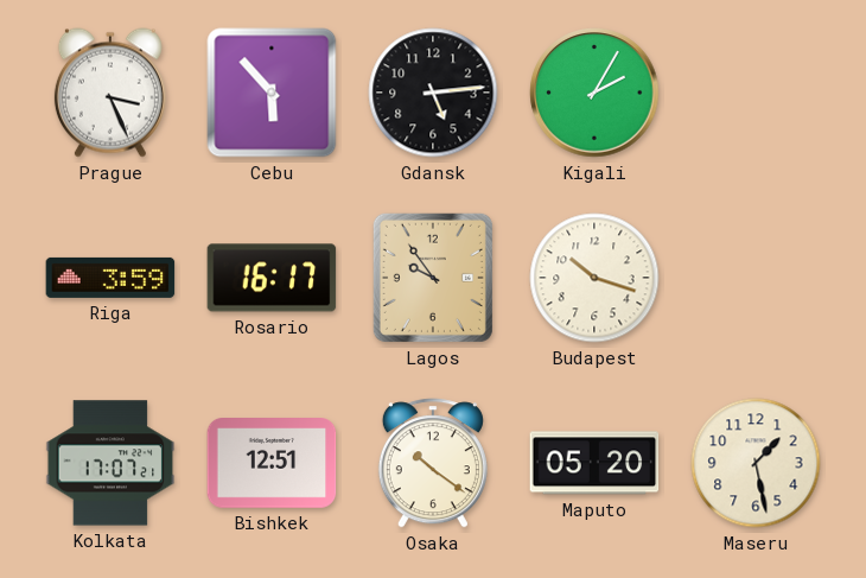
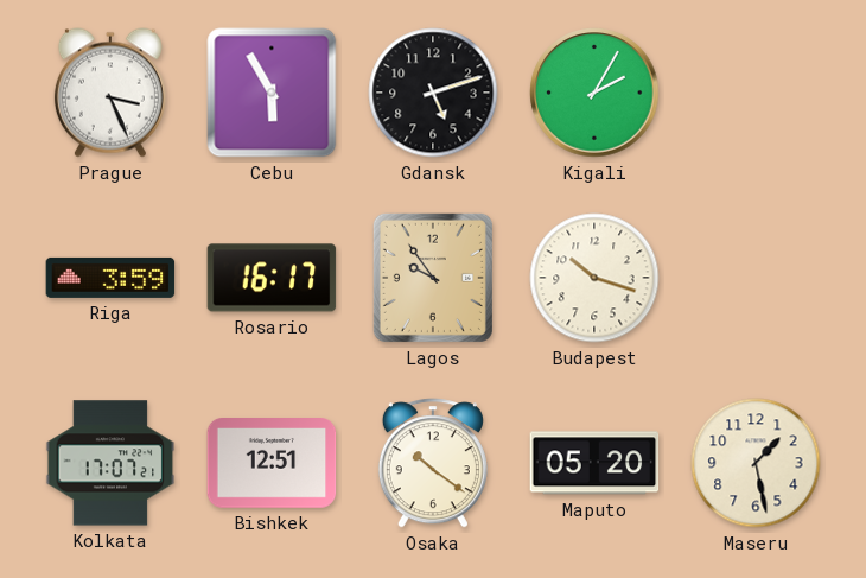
Cebu: 5:53 -> 5:55
Gdansk: 5:14 -> 5:12
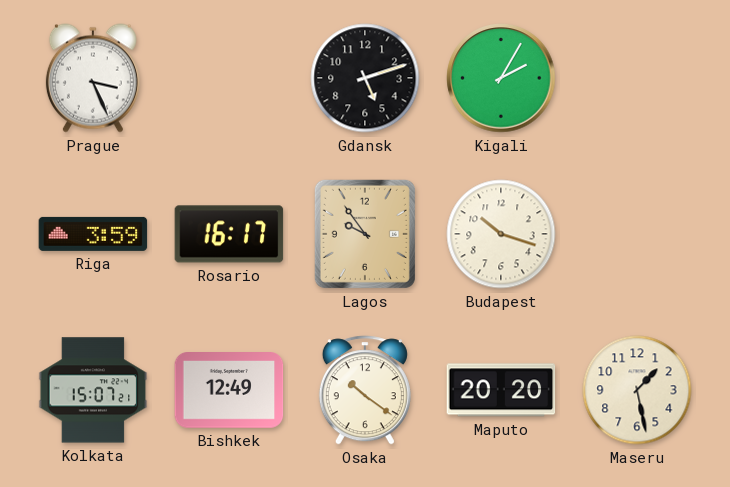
Cebu: 5:55 -> none
Kolkata: 17:07 -> 15:07
Bishkek: 12:51 -> 12:49
Maputo: 05:20 -> 20:20
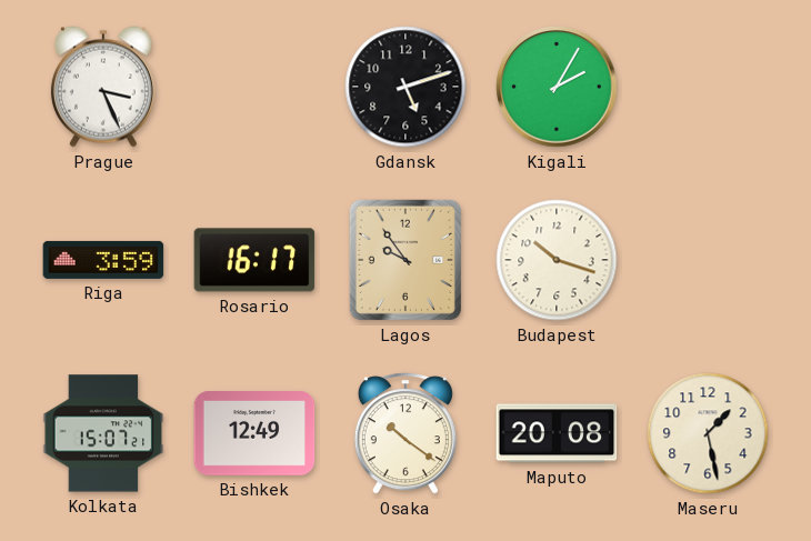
Maputo: 20:20 -> 20:08
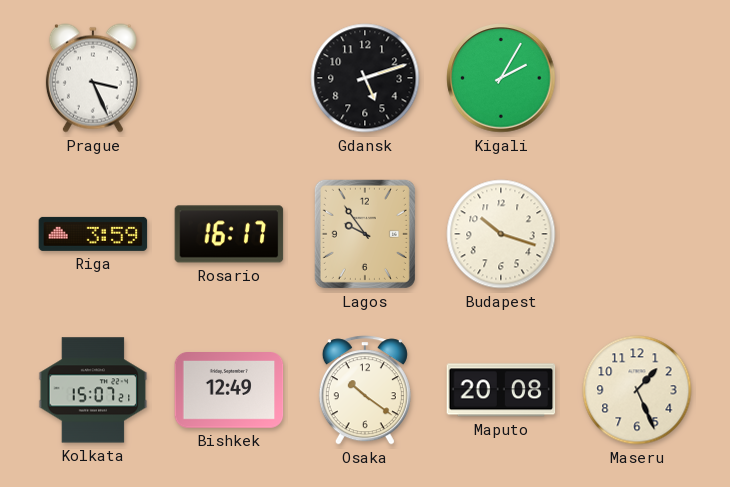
Maseru: 1:28 -> 1:26
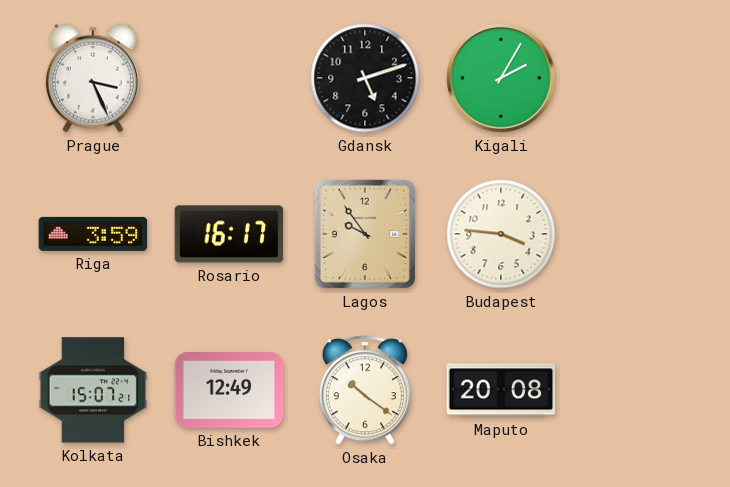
Budapest: 10:18 -> 3:46
Maseru: 1:26 -> none
